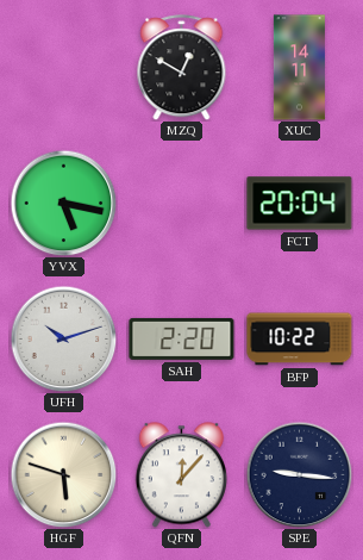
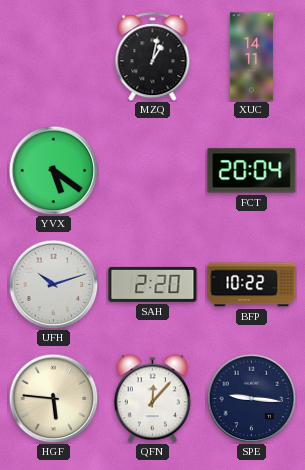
MZQ: 12:50 -> 1:02
YVX: 5:17 -> 5:21
HGF: 5:48 -> 5:46
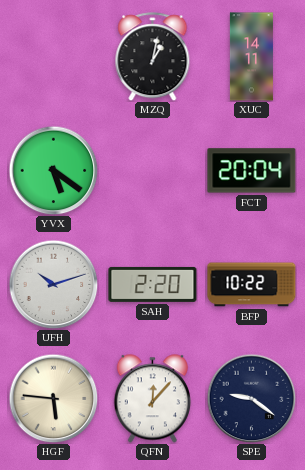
SPE: 9:16 -> 9:21
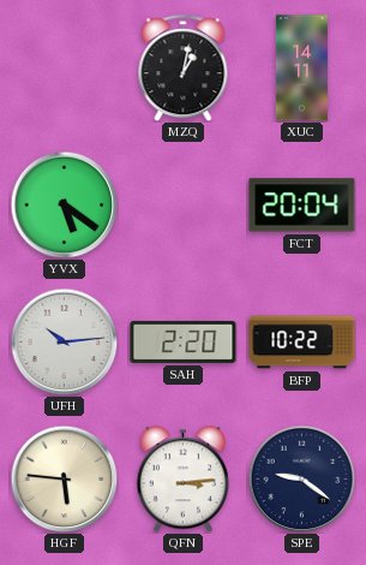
UFH: 10:12 -> 10:14
QFN: 12:07 -> 3:14
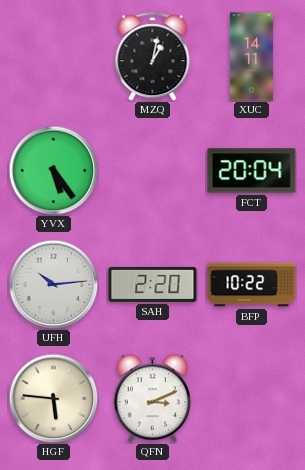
YVX: 5:21 -> 5:24
QFN: 3:14 -> 3:11
SPE: 9:21 -> none
